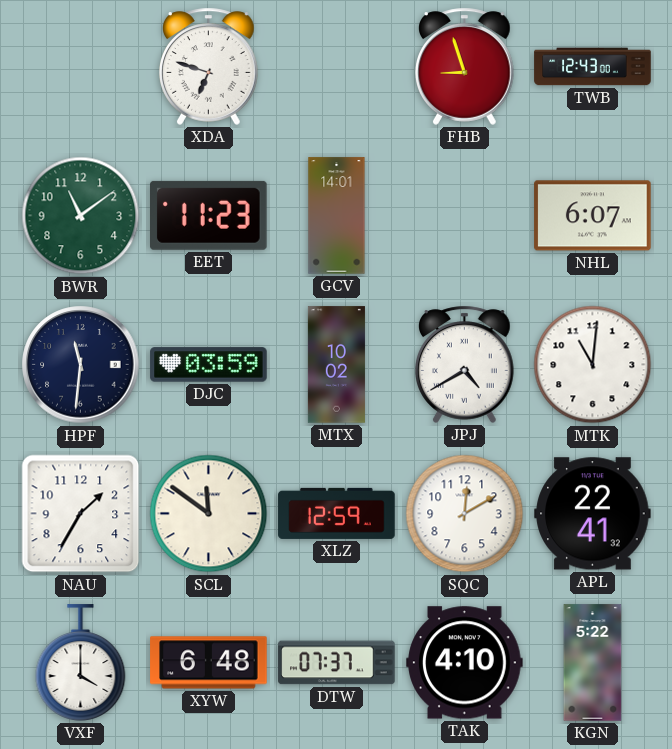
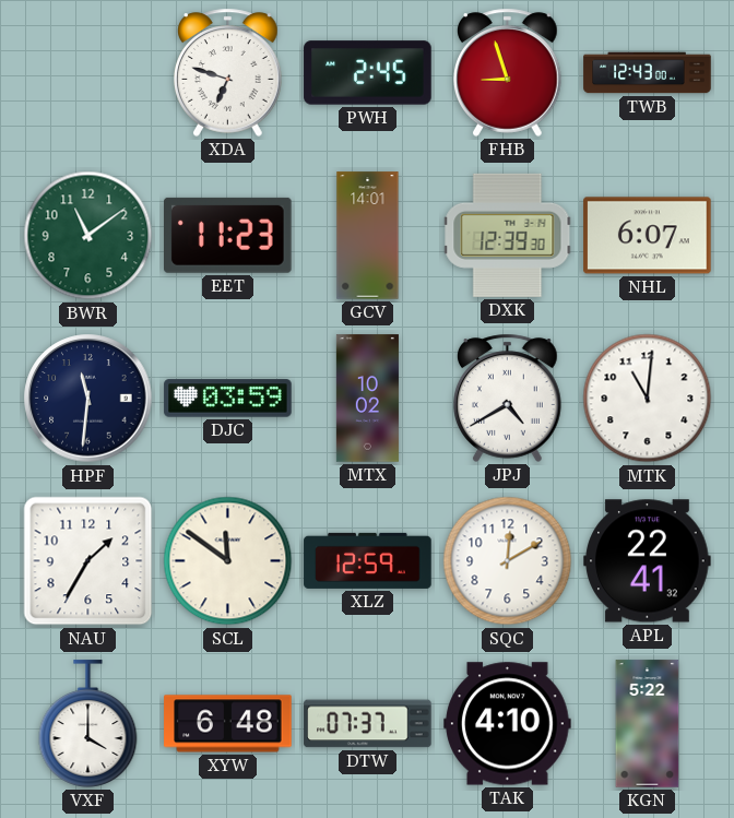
PWH: none -> 2:45
DXK: none -> 12:39
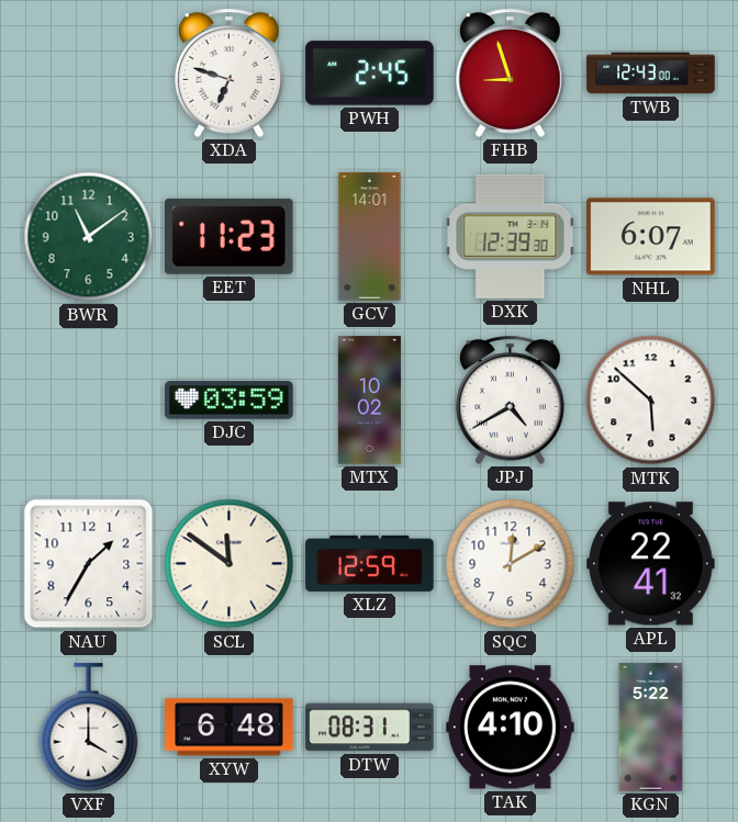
HPF: 11:31 -> none
MTK: 11:01 -> 5:52
DTW: 07:37 -> 08:31
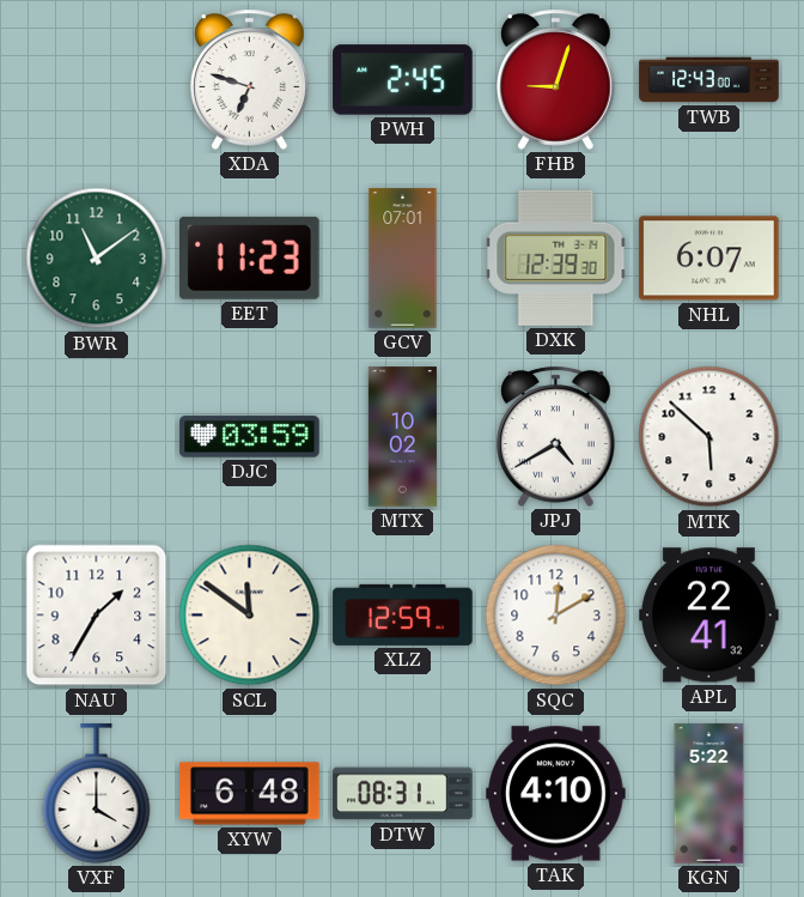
FHB: 8:57 -> 9:03
GCV: 14:01 -> 07:01
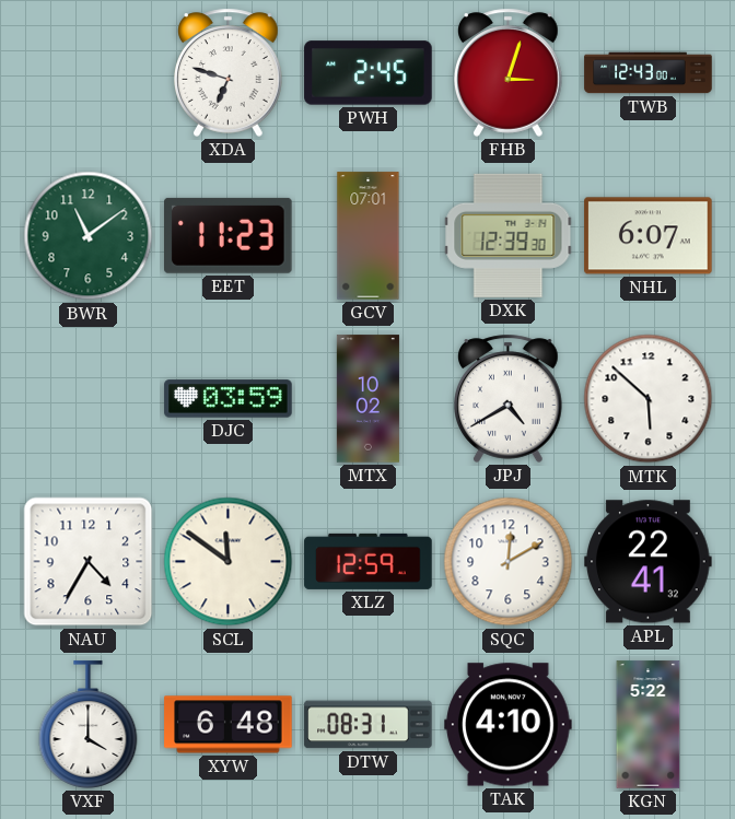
FHB: 9:03 -> 3:03
NAU: 1:35 -> 4:35
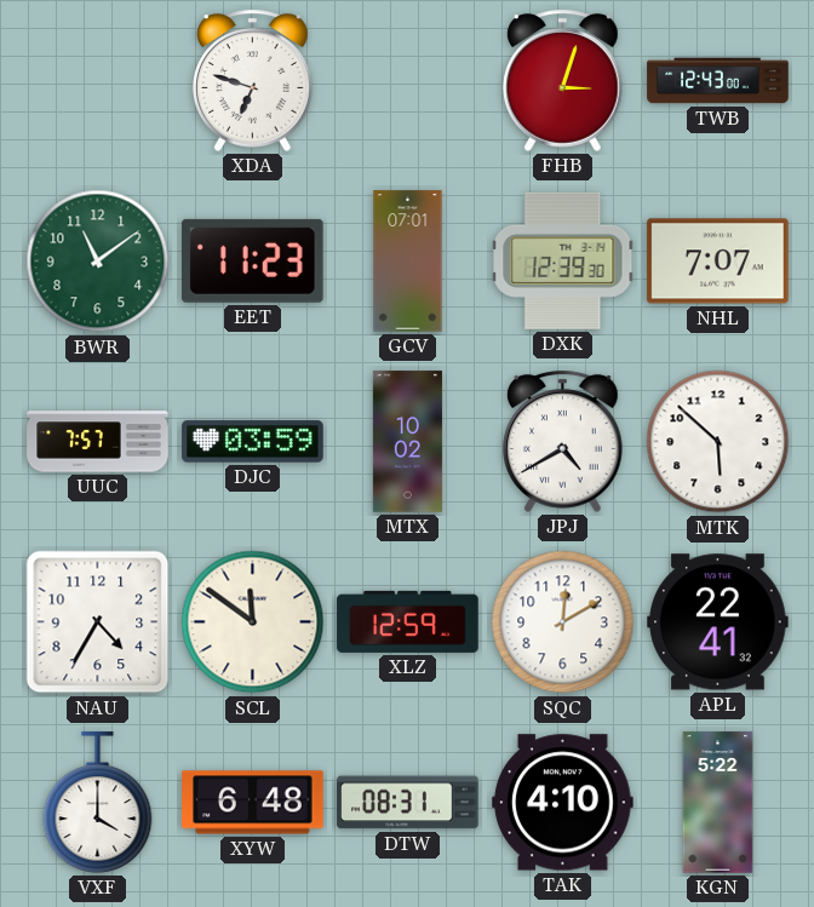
PWH: 2:45 -> none
NHL: 6:07 -> 7:07
UUC: none -> 7:57
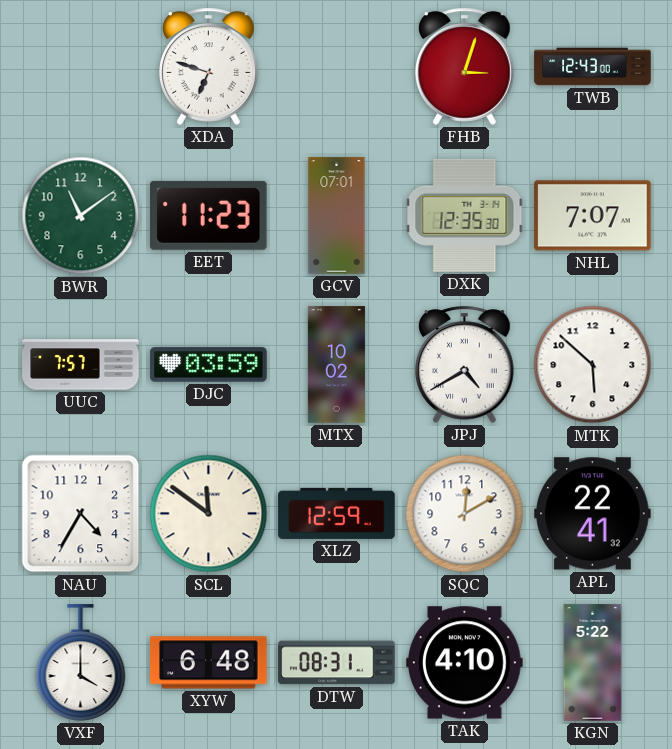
DXK: 12:39 -> 12:35
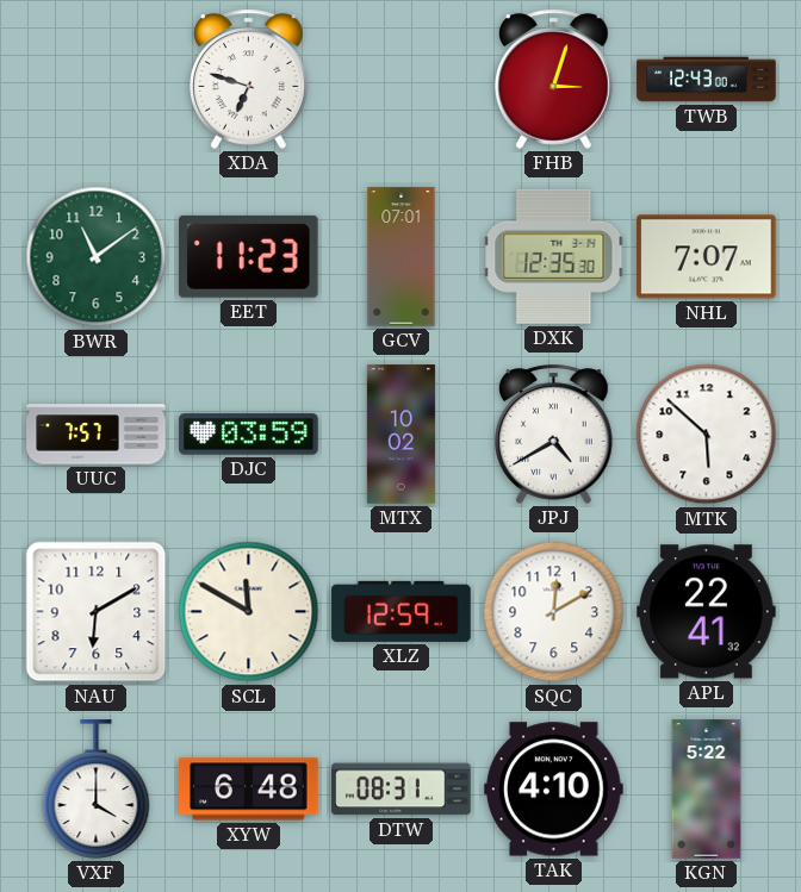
NAU: 4:35 -> 6:10
SCL: 11:51 -> 11:50
